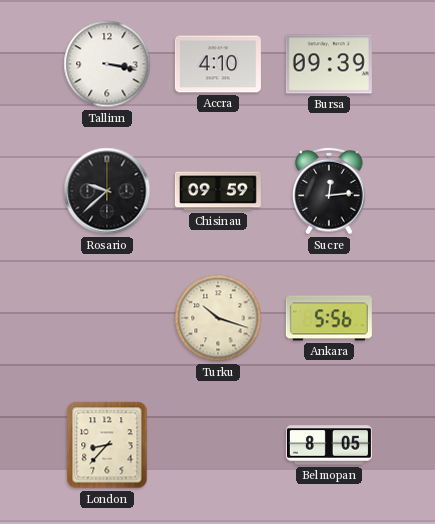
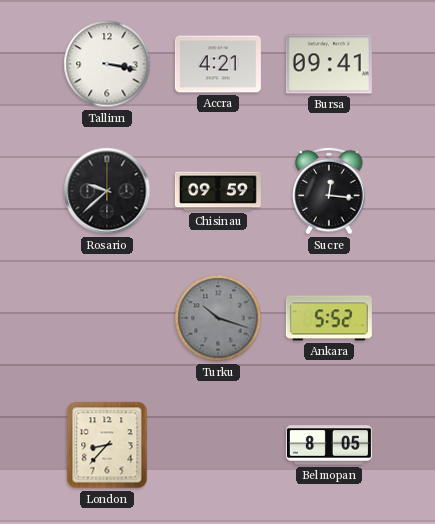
Accra: 4:10 -> 4:21
Bursa: 09:39 -> 09:41
Sucre: 12:14 -> 12:16
Turku dial: cream -> grey
Ankara: 5:56 -> 5:52
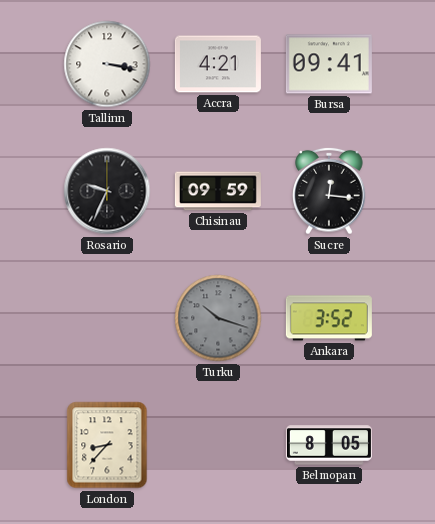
Rosario: 9:38 -> 9:34
Ankara: 5:52 -> 3:52
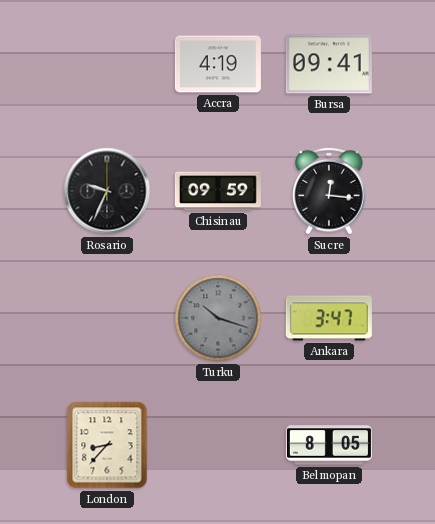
Tallinn: 3:17 -> none
Accra: 4:21 -> 4:19
Ankara: 3:52 -> 3:47
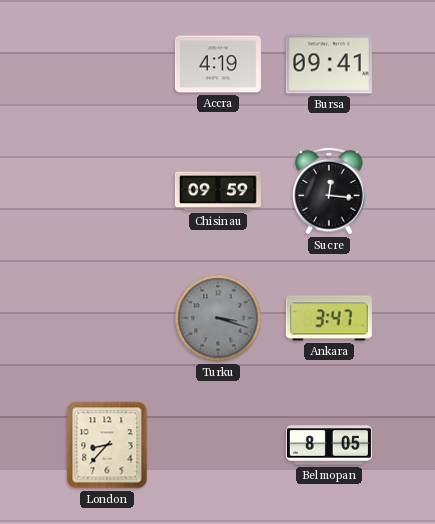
Rosario: 9:34 -> none
Turku: 10:18 -> 3:18
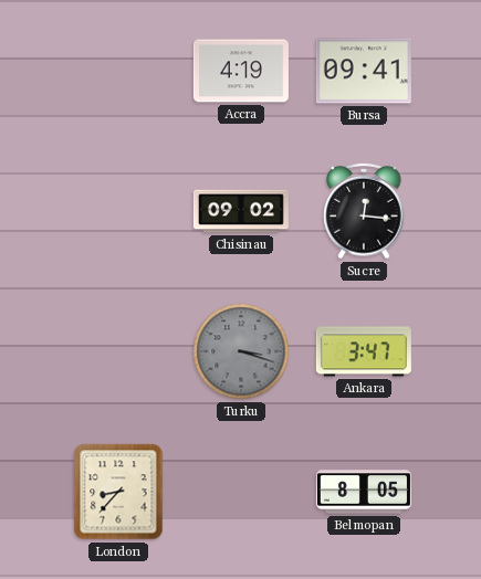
Chisinau: 09:59 -> 09:02
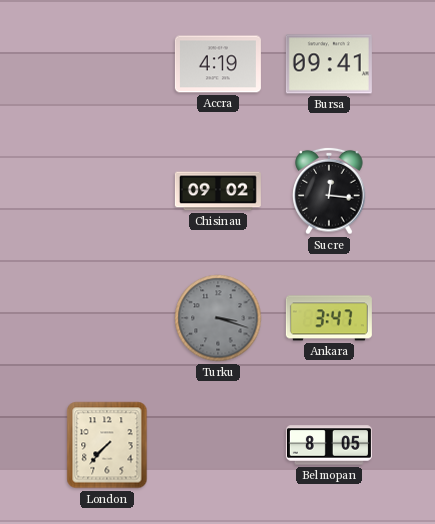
London: 8:37 -> 7:37
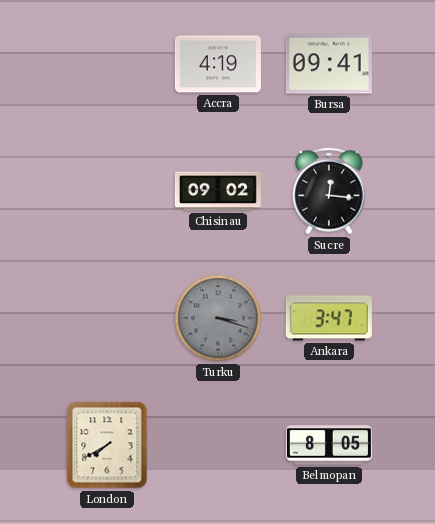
London: 7:37 -> 7:40
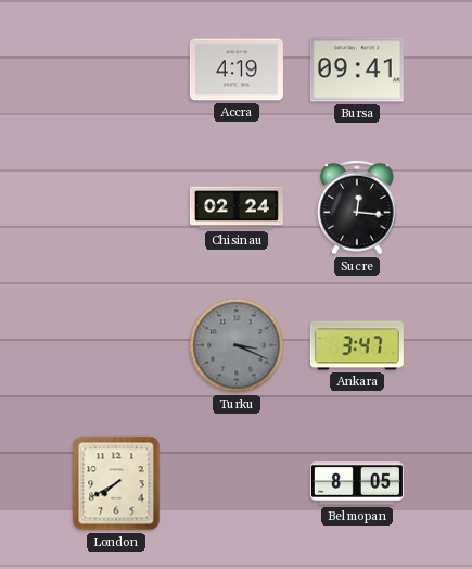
Chisinau: 09:02 -> 02:24
Turku: 3:18 -> 3:19
